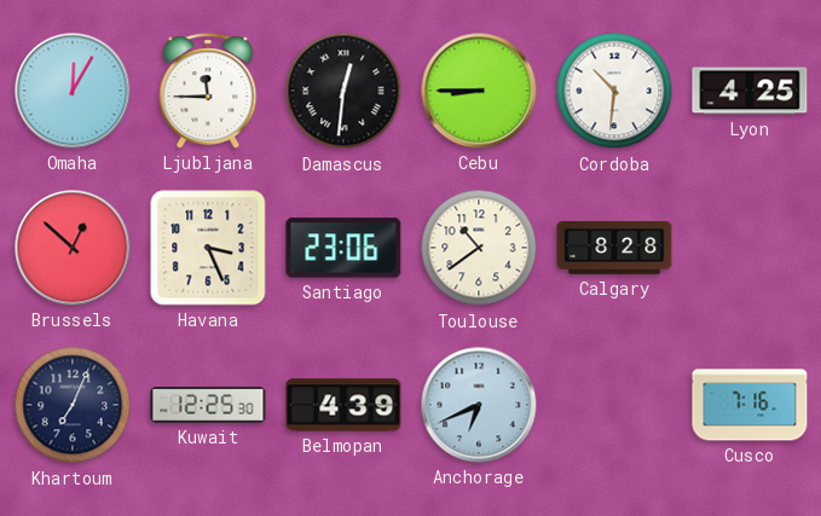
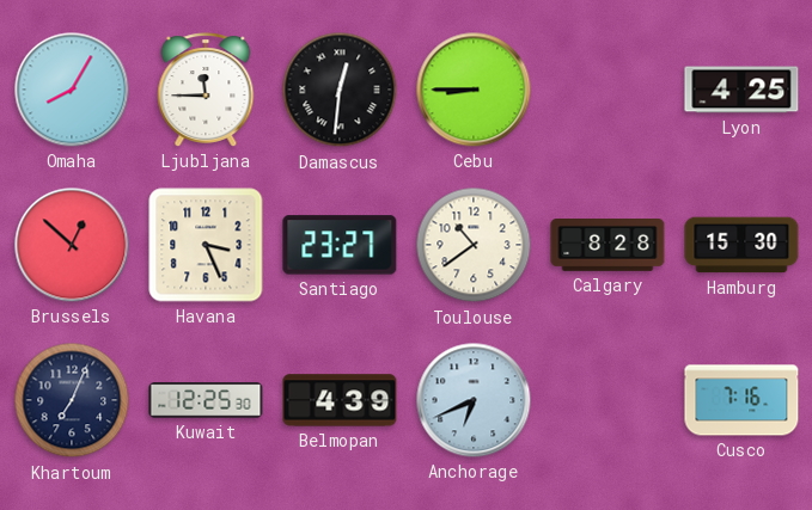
Omaha: 12:05 -> 8:05
Cordoba: 10:31 -> none
Santiago: 23:06 -> 23:27
Hamburg: none -> 15:30
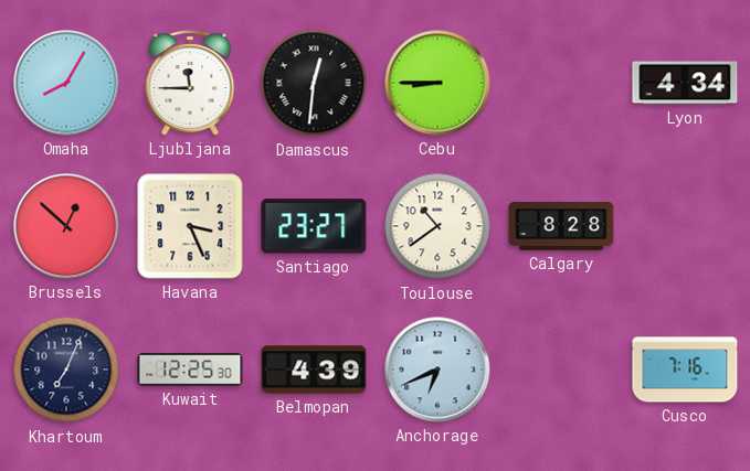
Lyon: 4:25 -> 4:34
Hamburg: 15:30 -> none
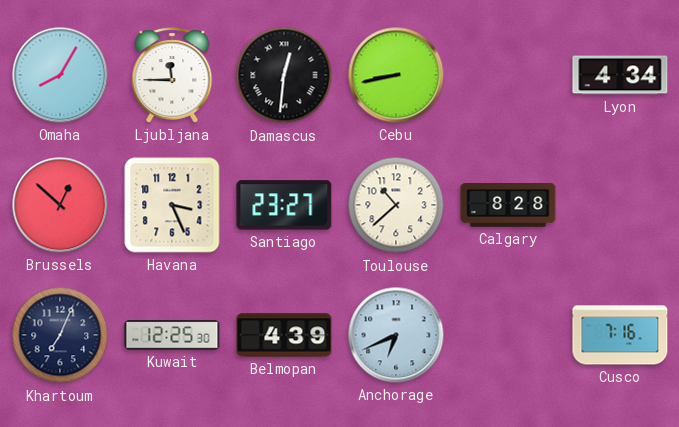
Cebu: 8:45 -> 8:43
Toulouse: 10:39 -> 10:38
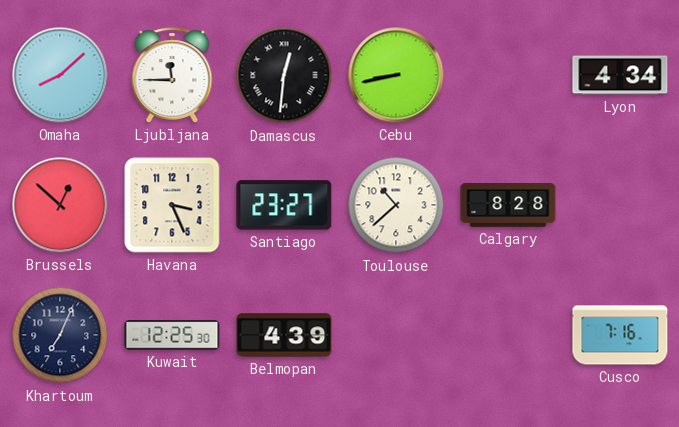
Omaha: 8:05 -> 8:08
Anchorage: 6:41 -> none
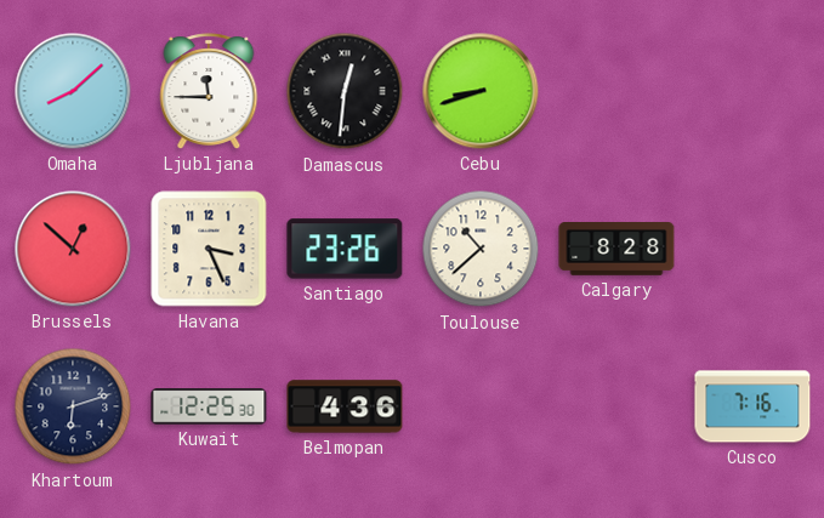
Cebu: 8:43 -> 8:42
Lyon: 4:34 -> none
Santiago: 23:27 -> 23:26
Khartoum: 7:04 -> 6:12
Belmopan: 4:39 -> 4:36
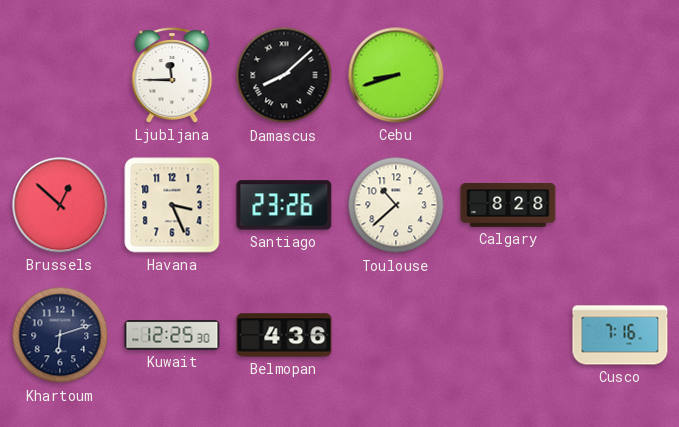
Omaha: 8:08 -> none
Damascus: 12:31 -> 8:08
